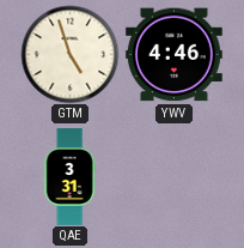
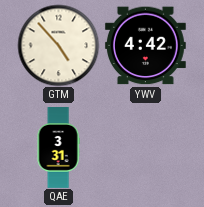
GTM: 4:57 -> 4:53
YWV: 4:46 -> 4:42
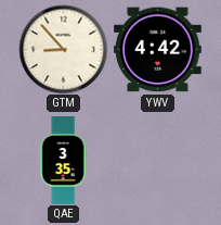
GTM: 4:53 -> 8:53
QAE: 3:31 -> 3:35
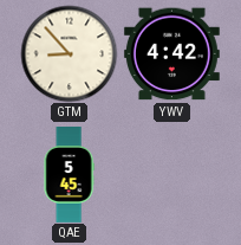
QAE: 3:35 -> 5:45
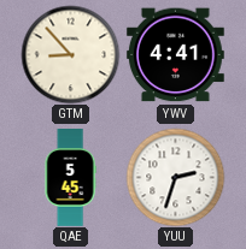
YWV: 4:42 -> 4:41
YUU: none -> 2:33
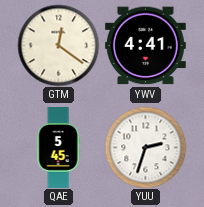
GTM: 8:53 -> 12:21
